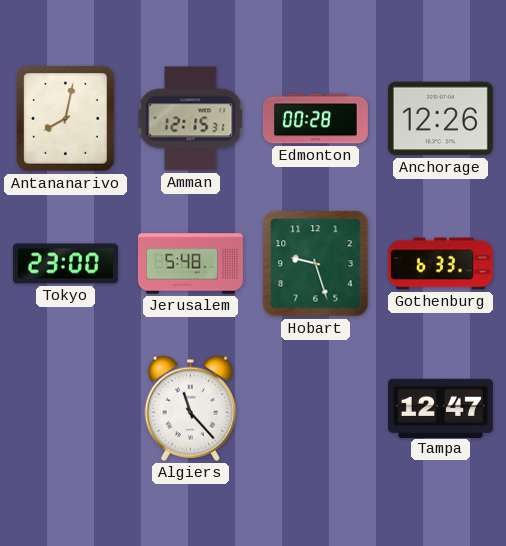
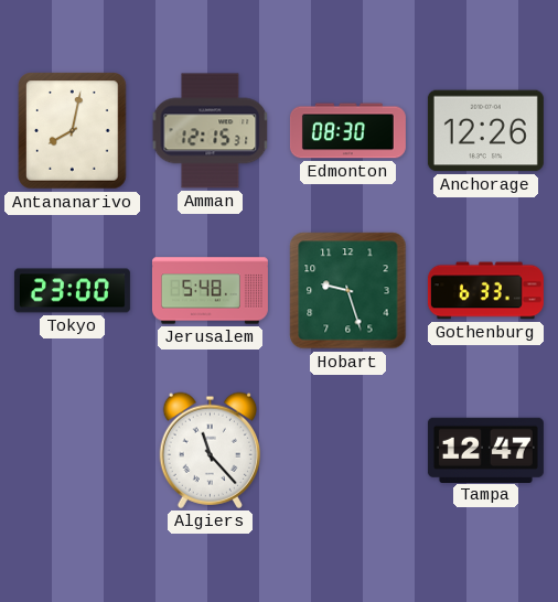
Edmonton: 00:28 -> 08:30
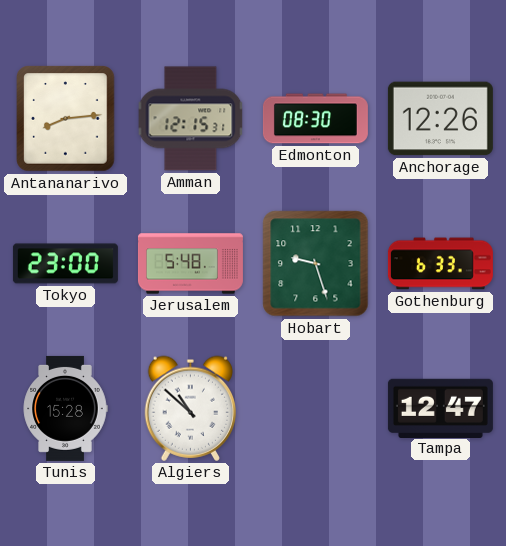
Antananarivo: 8:02 -> 8:14
Tunis: none -> 15:28
Algiers: 11:23 -> 10:52
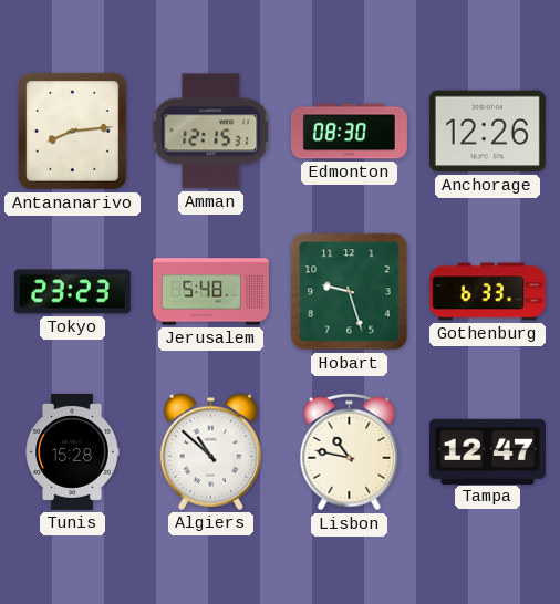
Tokyo: 23:00 -> 23:23
Lisbon: none -> 10:47
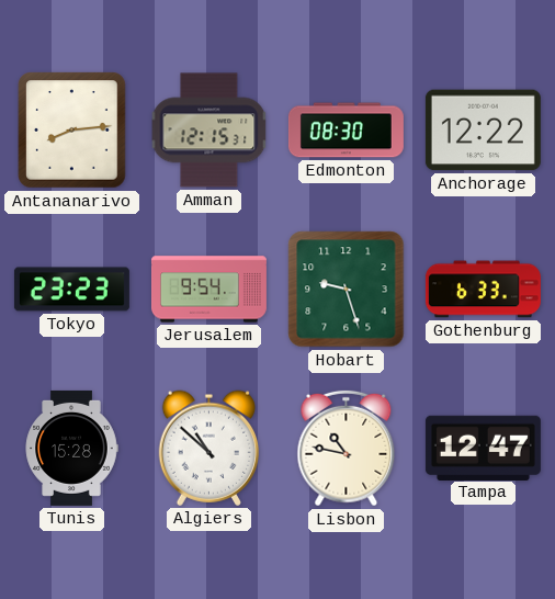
Anchorage: 12:26 -> 12:22
Jerusalem: 5:48 -> 9:54
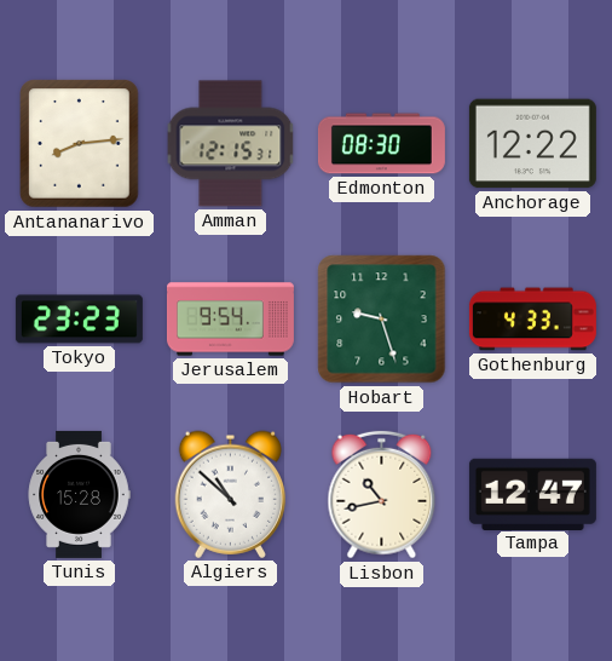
Gothenburg: 6:33 -> 4:33
Lisbon: 10:47 -> 10:43
